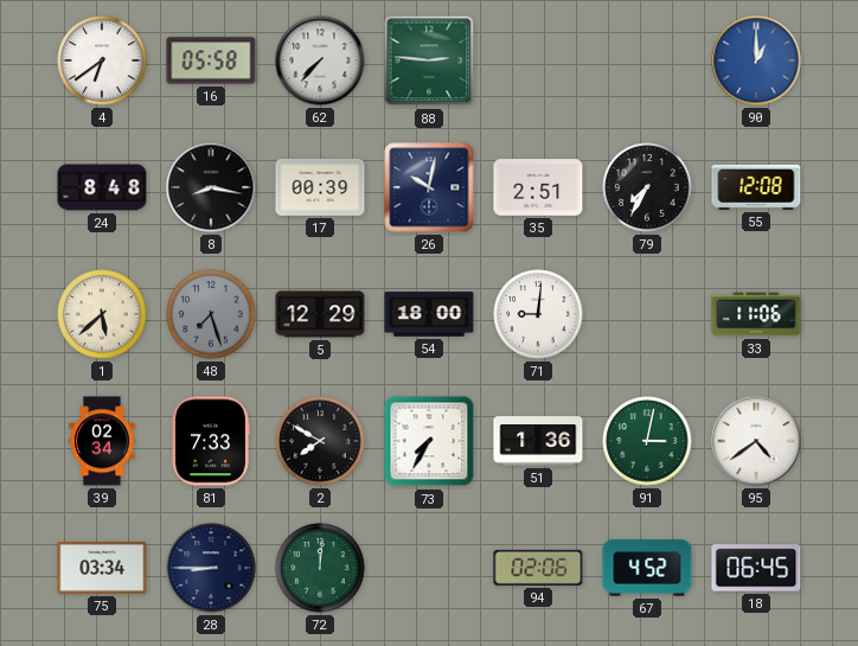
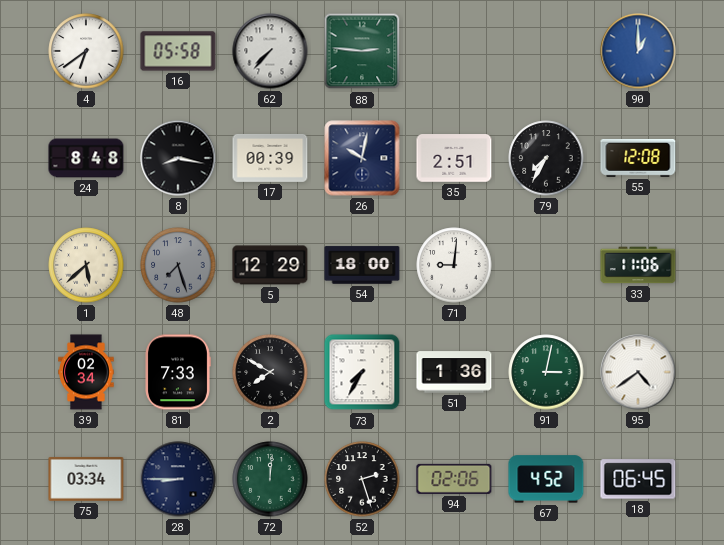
52: none -> 2:27
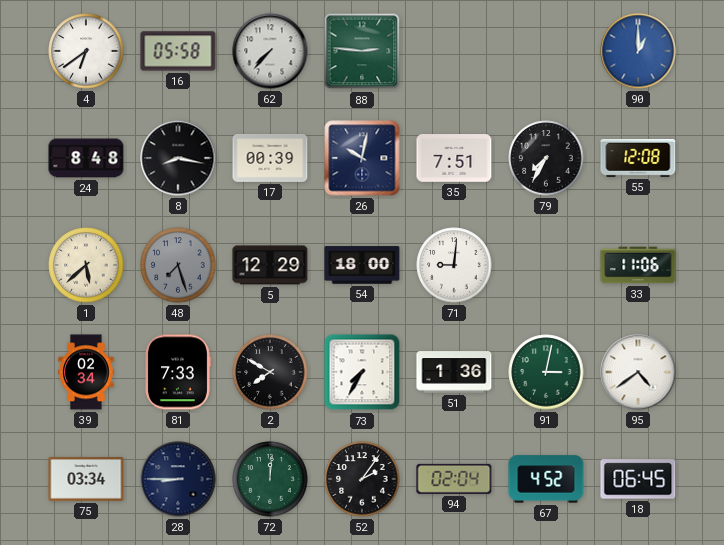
35: 2:51 -> 7:51
52: 2:27 -> 2:06
94: 02:06 -> 02:04
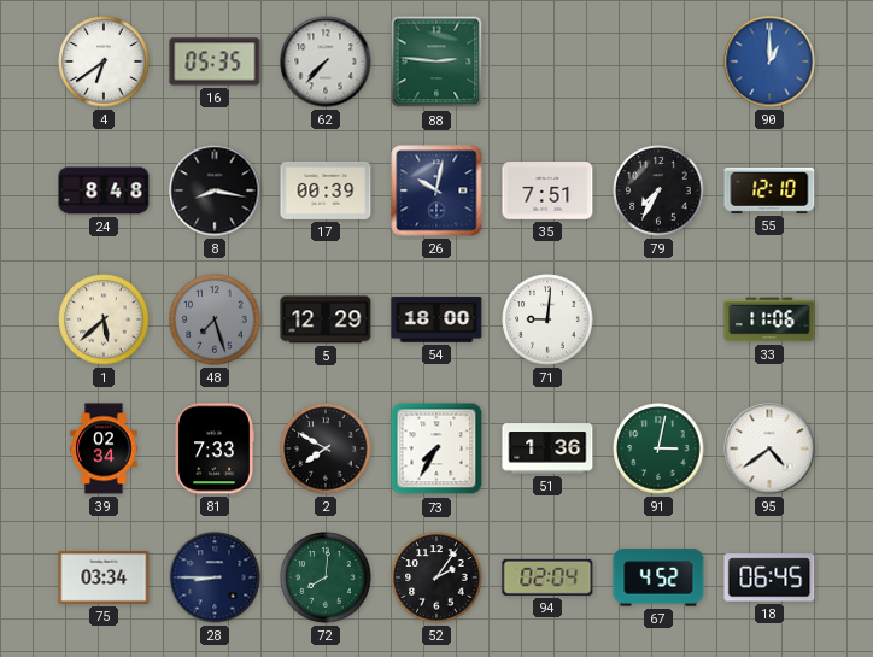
16: 05:58 -> 05:35
55: 12:08 -> 12:10
72: 12:01 -> 8:01
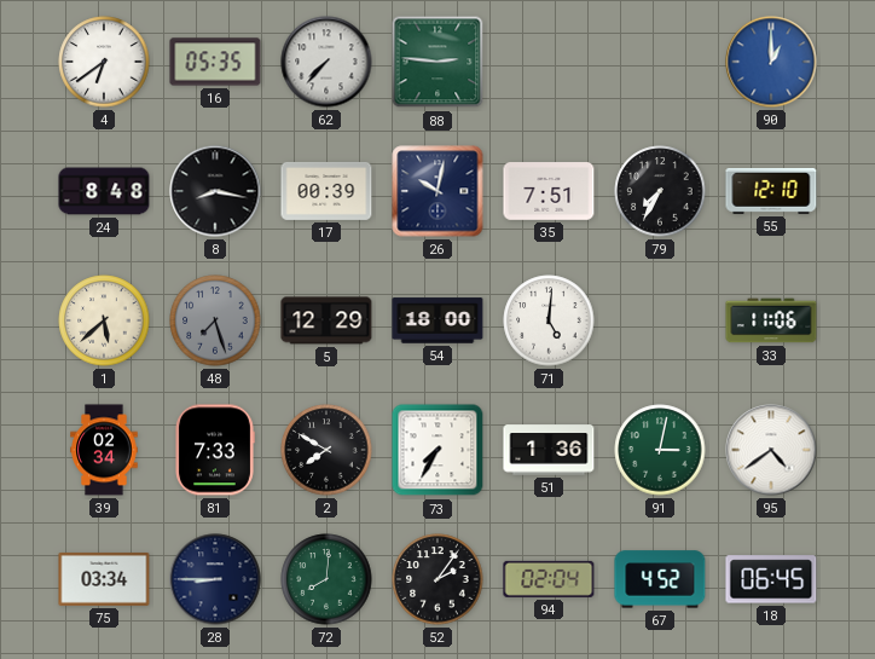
71: 9:01 -> 5:01
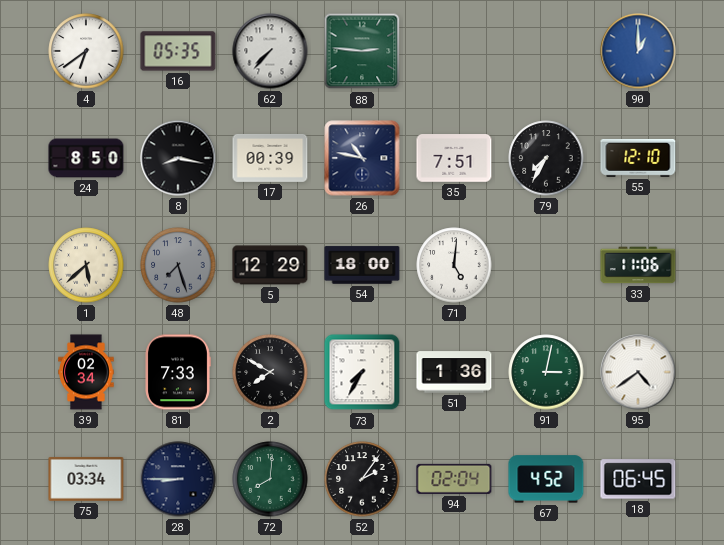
24: 8:48 -> 8:50
26: 10:02 -> 10:47
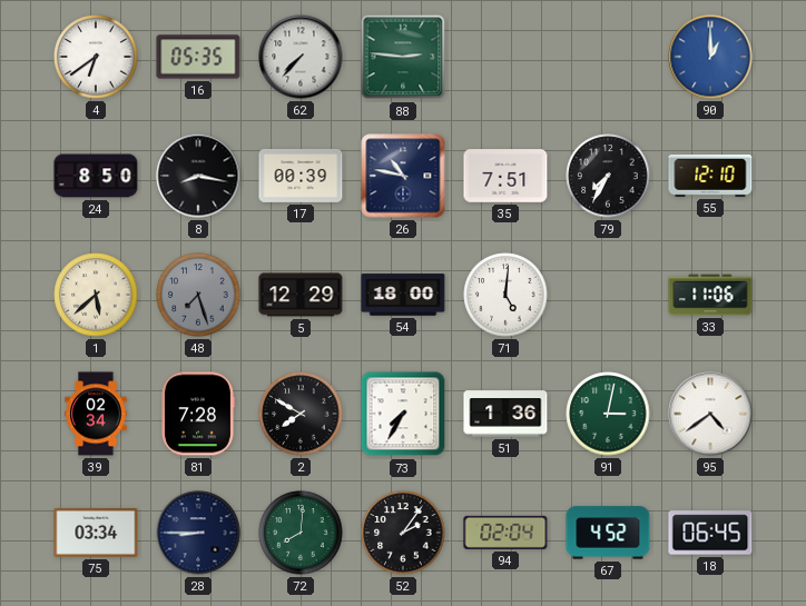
81: 7:33 -> 7:28
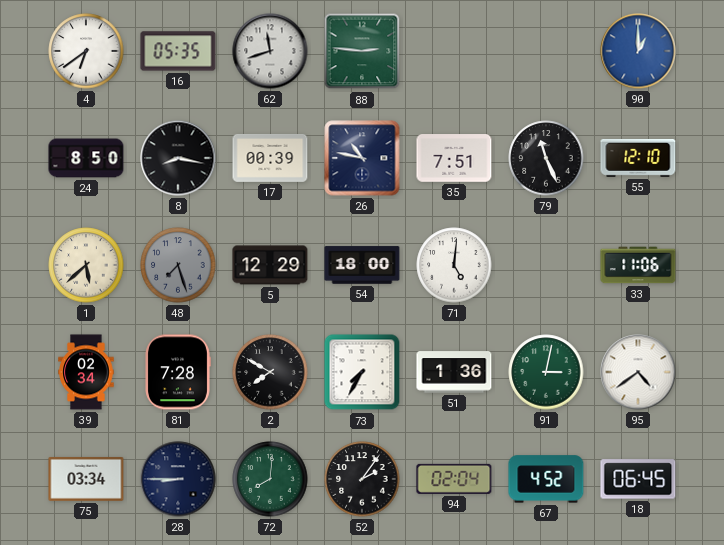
62: 7:37 -> 11:42
79: 7:35 -> 11:26
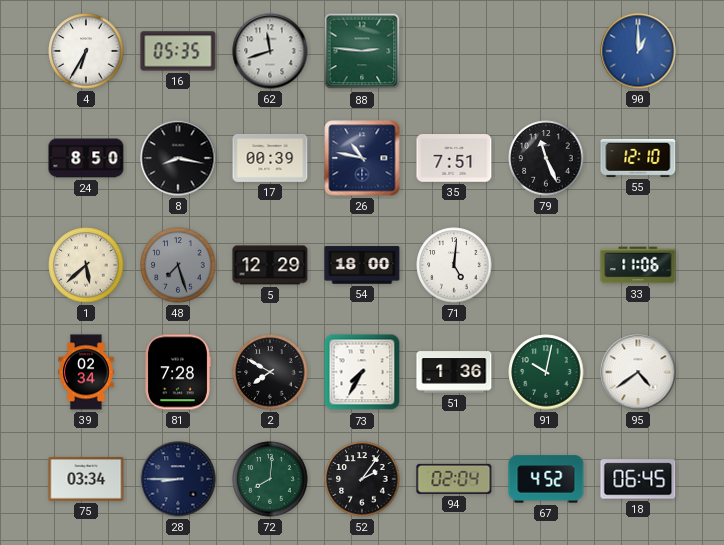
4: 6:39 -> 6:35
91: 3:02 -> 10:02
